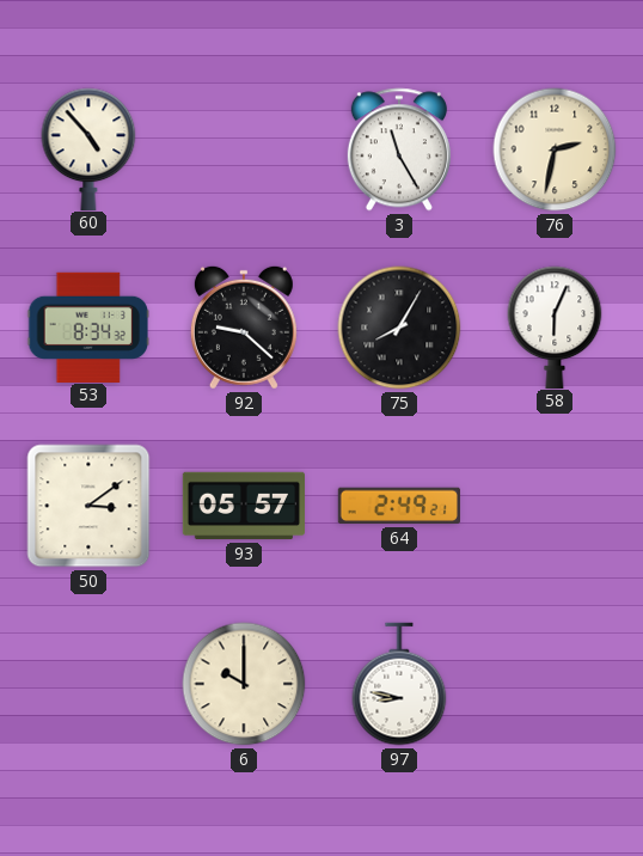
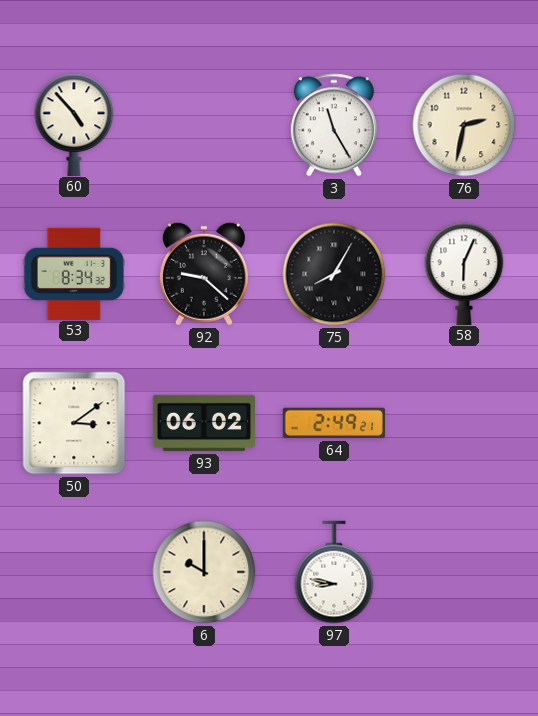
93: 05:57 -> 06:02
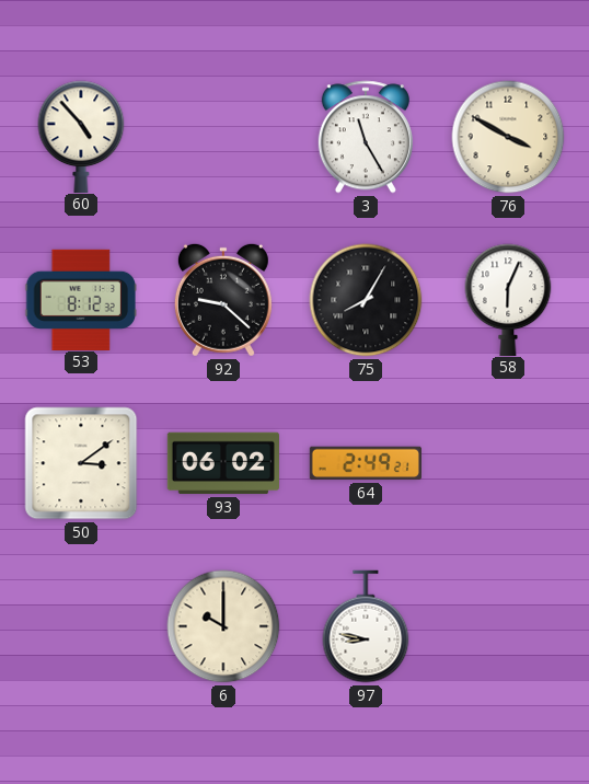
76: 2:32 -> 3:50
53: 8:34 -> 8:12
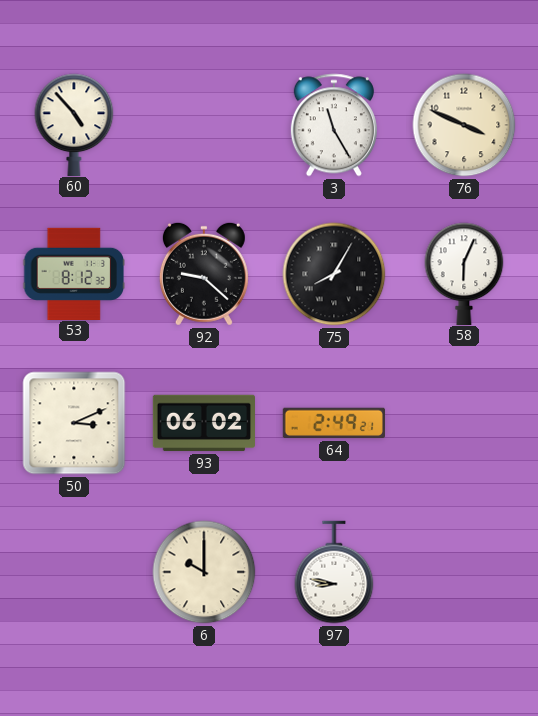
76: 3:50 -> 3:49
50: 3:09 -> 3:11
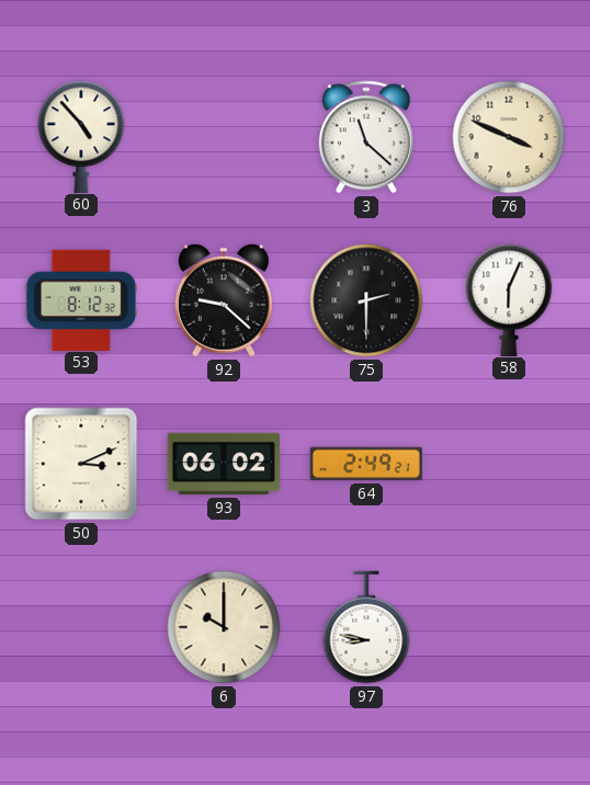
3: 11:25 -> 11:22
75: 8:05 -> 2:30
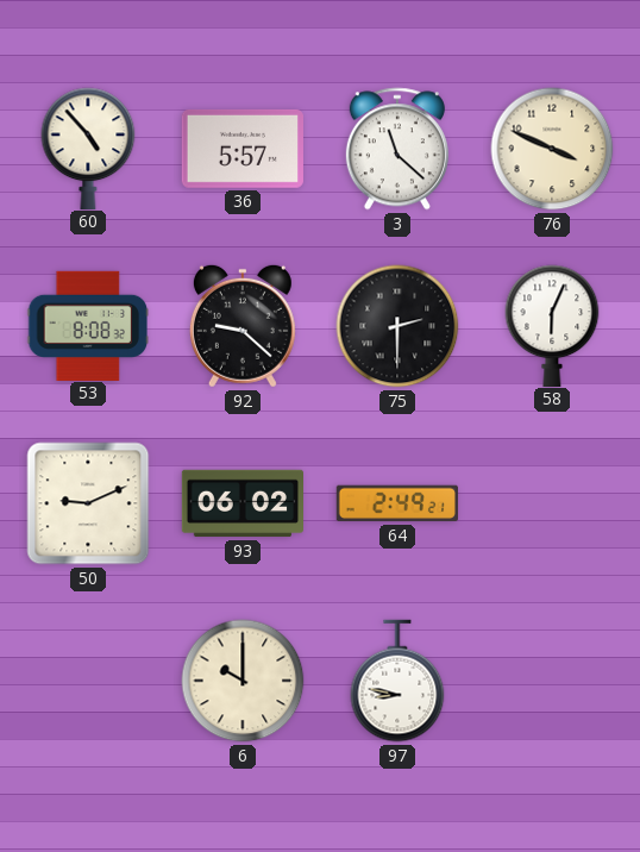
36: none -> 5:57
53: 8:12 -> 8:08
50: 3:11 -> 9:11
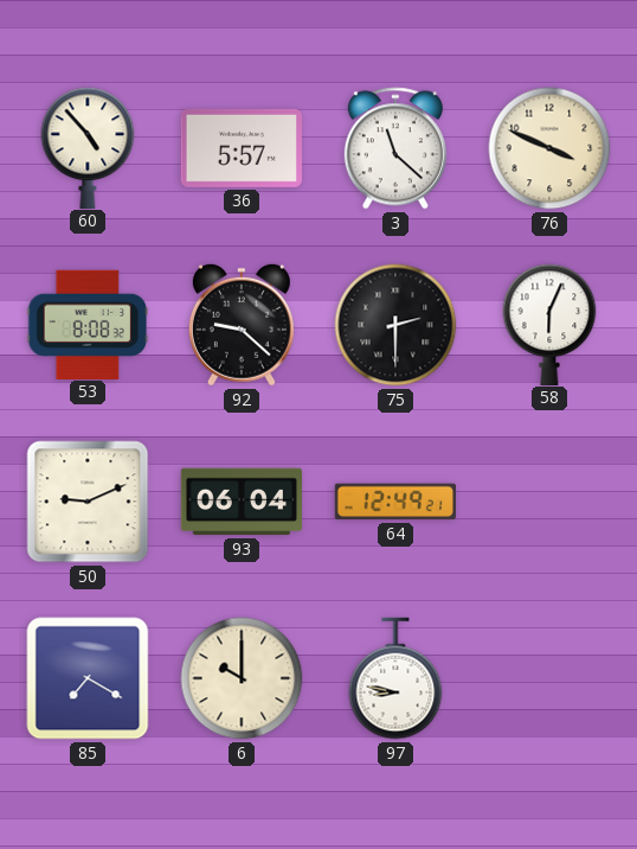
93: 06:02 -> 06:04
64: 2:49 -> 12:49
85: none -> 7:20
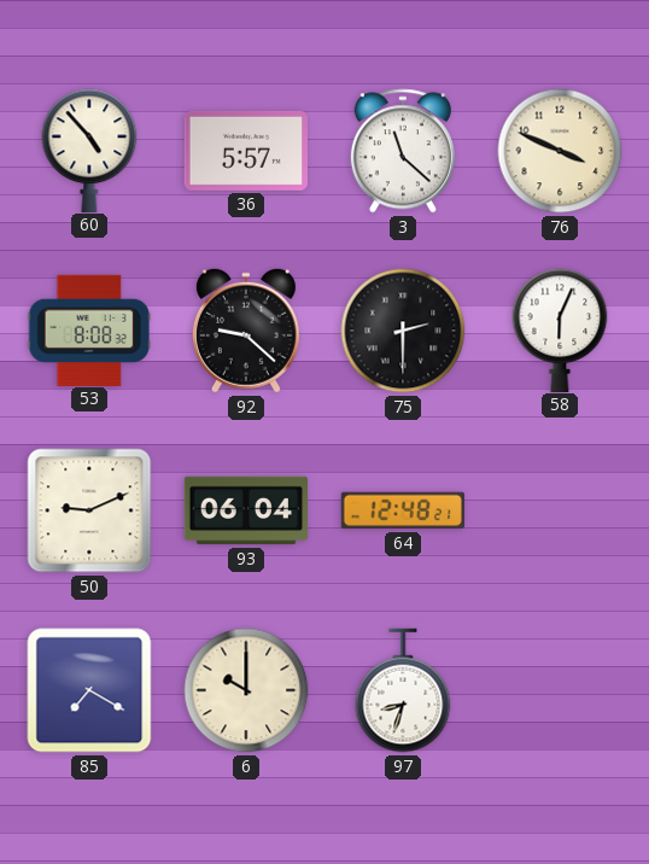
64: 12:49 -> 12:48
97: 8:47 -> 8:33
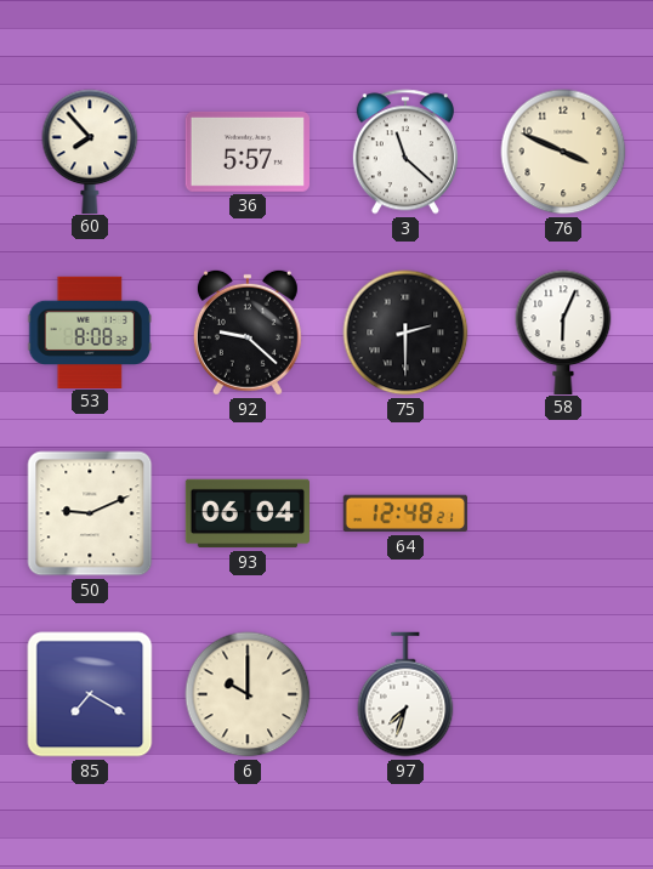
60: 4:53 -> 7:53
97: 8:33 -> 7:33
